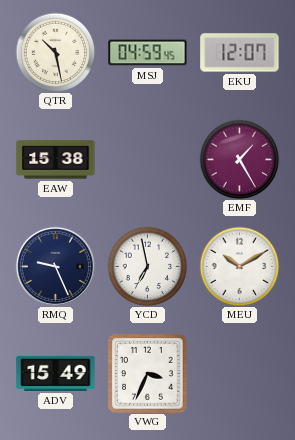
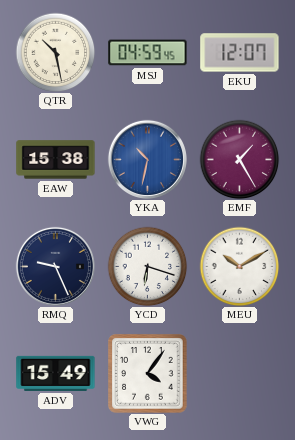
YKA: none -> 10:32
YCD: 6:58 -> 6:18
VWG: 3:34 -> 4:06
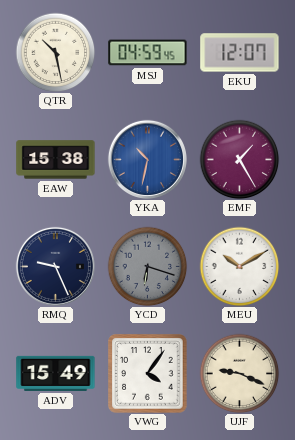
YCD dial: white -> grey
UJF: none -> 9:19
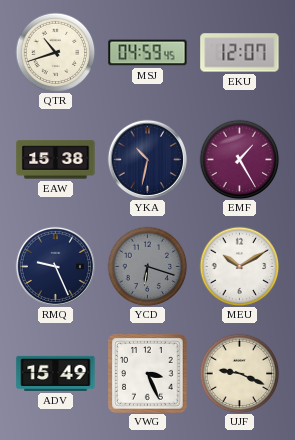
QTR: 10:28 -> 10:42
YKA dial: blue -> navy
VWG: 4:06 -> 3:26
